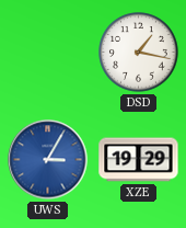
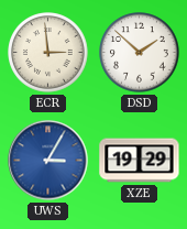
ECR: none -> 2:59
DSD: 1:17 -> 1:52
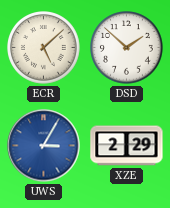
ECR: 2:59 -> 5:08
XZE: 19:29 -> 2:29
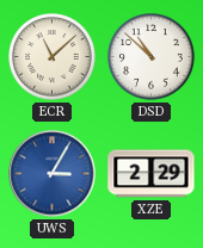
ECR: 5:08 -> 11:08
DSD: 1:52 -> 10:52
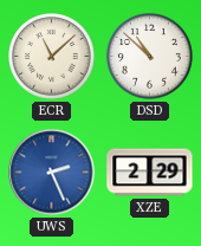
UWS: 3:05 -> 2:26
